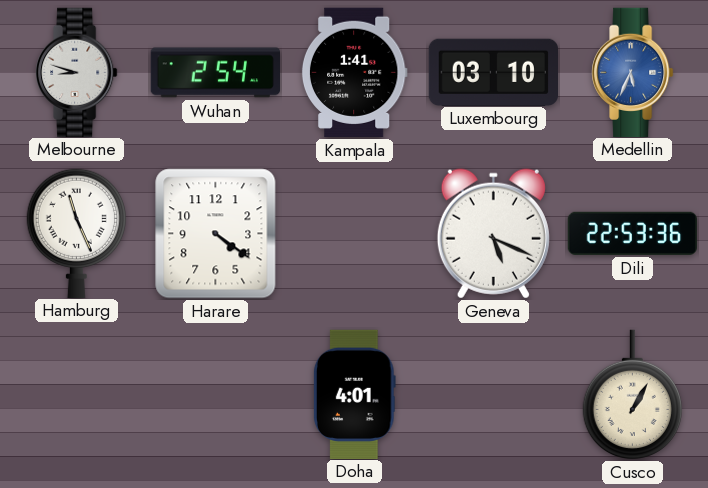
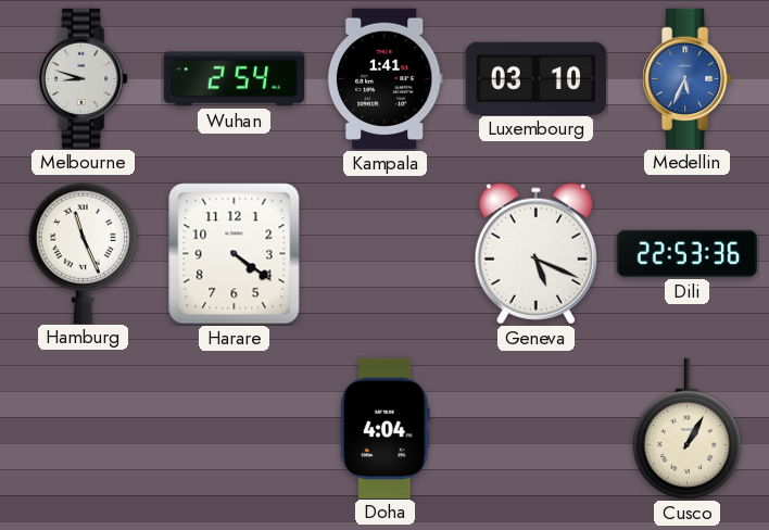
Doha: 4:01 -> 4:04
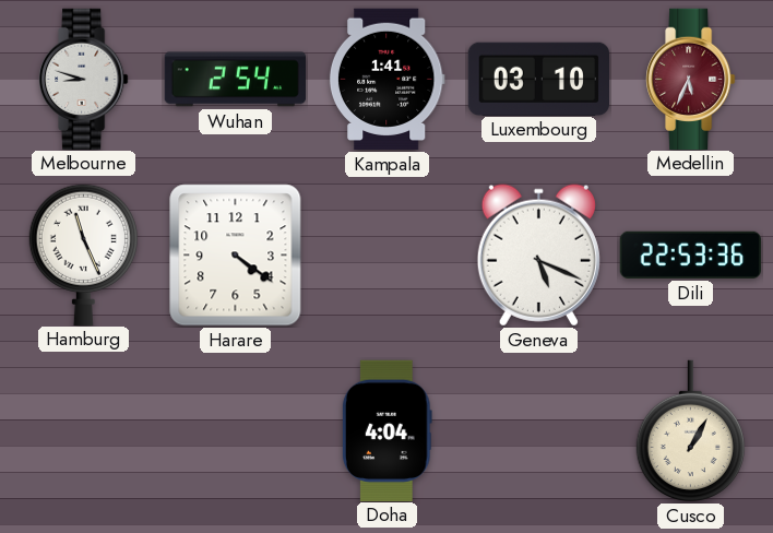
Medellin dial: blue -> burgundy
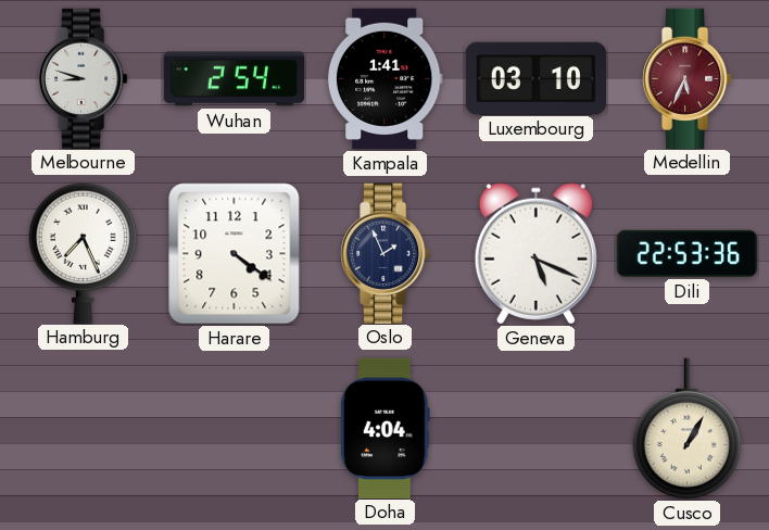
Hamburg: 11:26 -> 7:26
Oslo: none -> 1:56
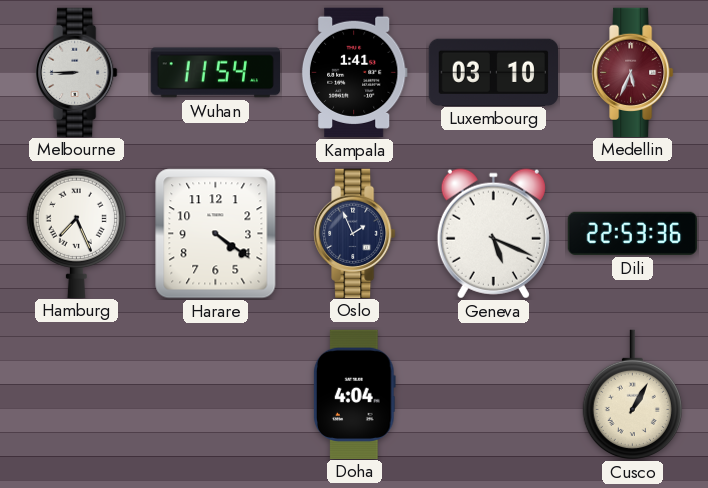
Melbourne: 8:48 -> 8:45
Wuhan: 2:54 -> 11:54
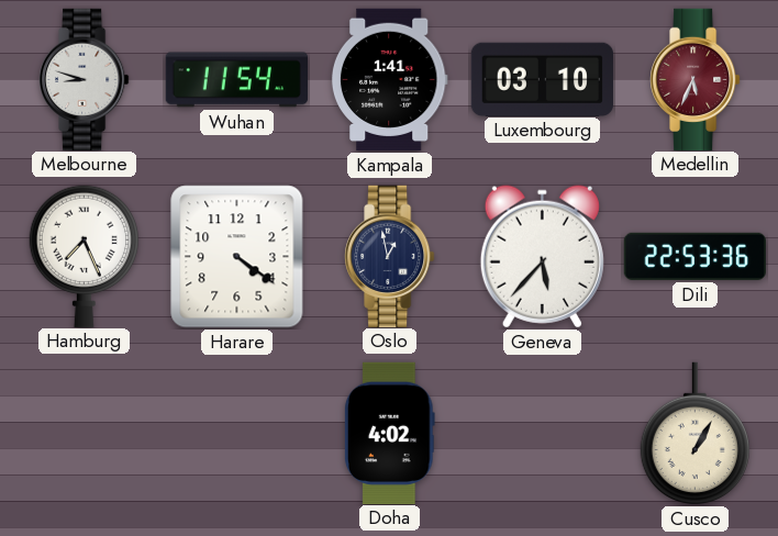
Melbourne: 8:45 -> 8:48
Oslo: 1:56 -> 12:58
Geneva: 5:19 -> 5:37
Doha: 4:04 -> 4:02
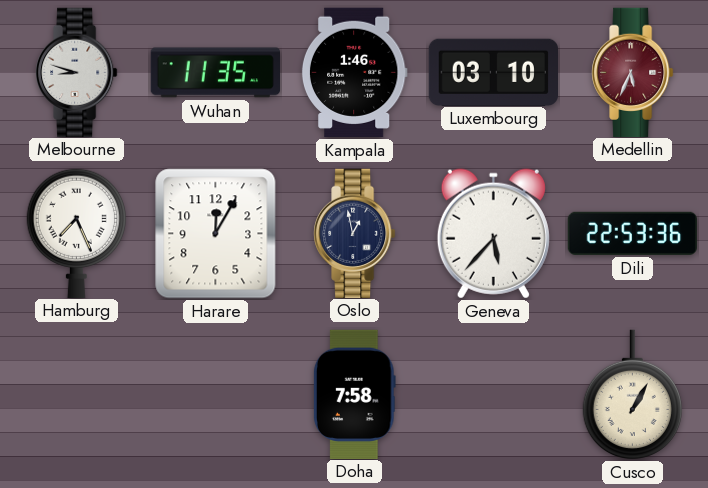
Wuhan: 11:54 -> 11:35
Kampala: 1:41 -> 1:46
Harare: 4:21 -> 12:05
Doha: 4:02 -> 7:58
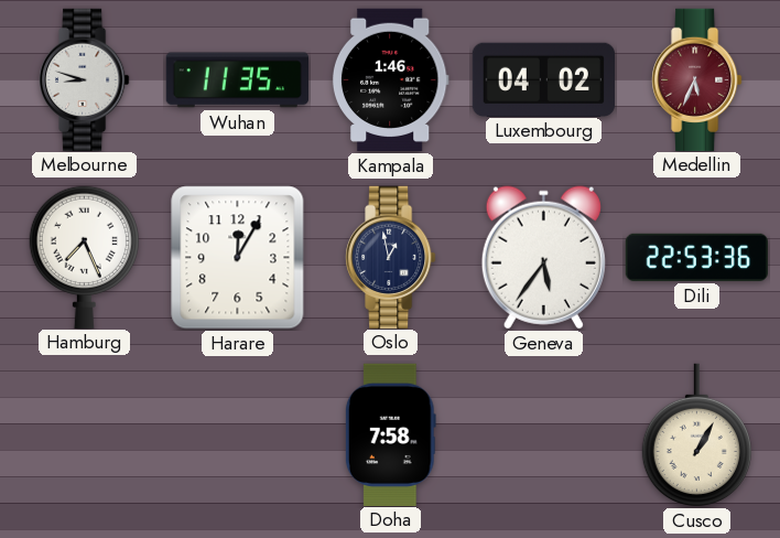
Luxembourg: 03:10 -> 04:02
Geneva: 5:37 -> 5:36
